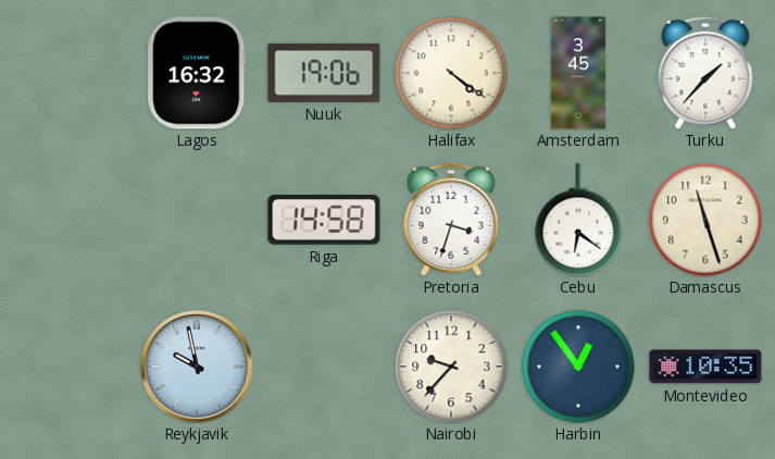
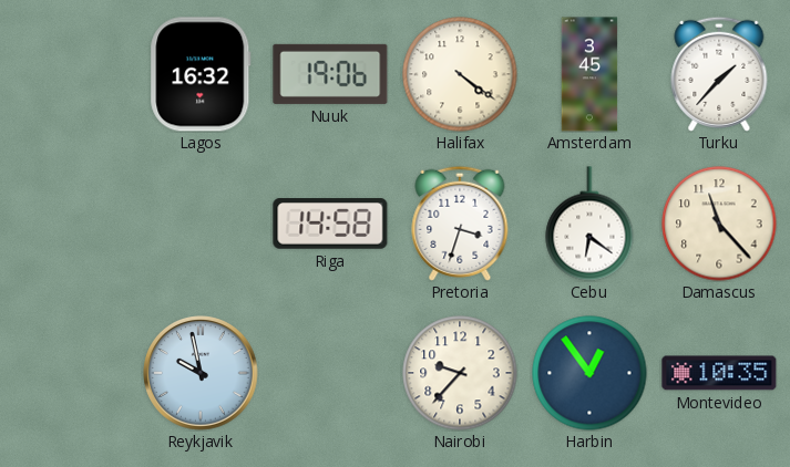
Damascus: 11:27 -> 11:23
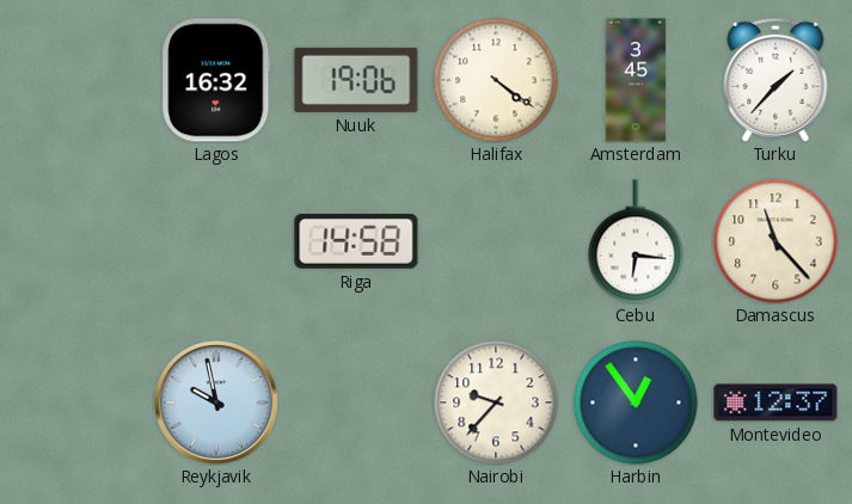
Pretoria: 3:33 -> none
Cebu: 6:21 -> 6:16
Montevideo: 10:35 -> 12:37
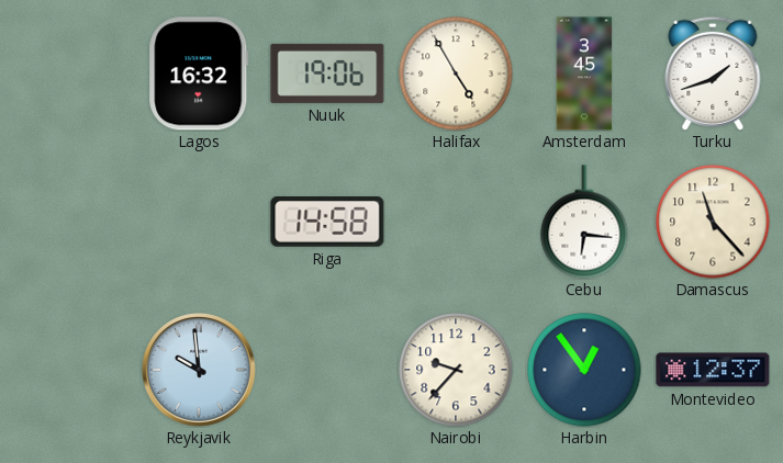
Halifax: 4:21 -> 4:55
Turku: 1:37 -> 1:42
Reykjavik: 9:58 -> 9:59
